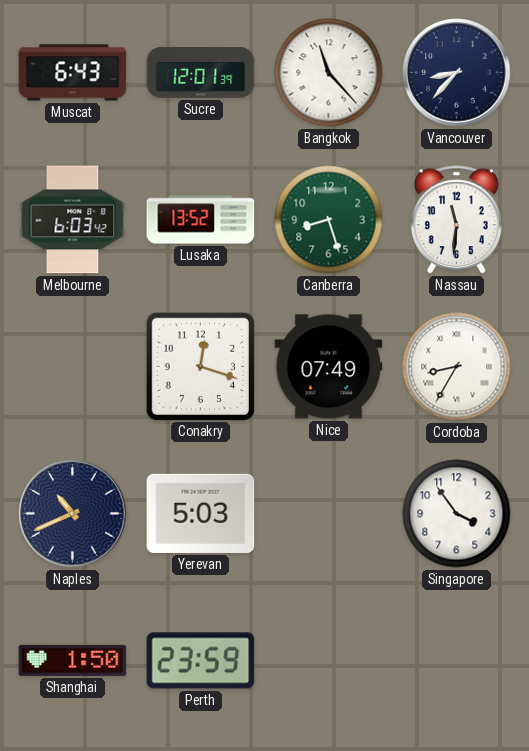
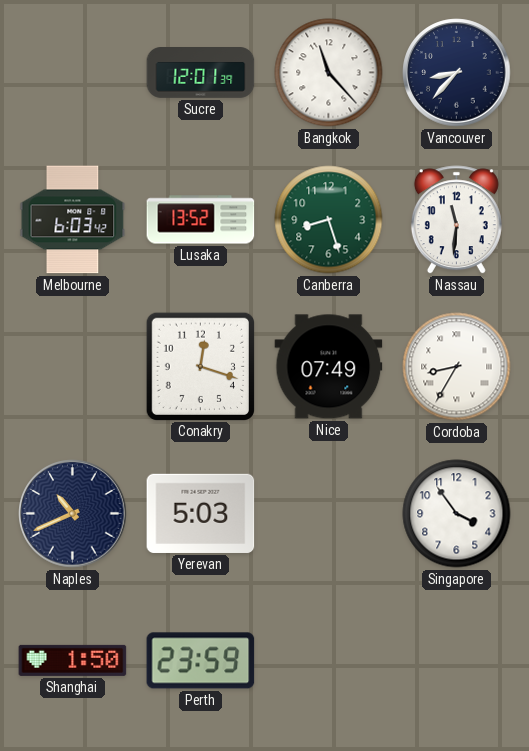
Muscat: 6:43 -> none
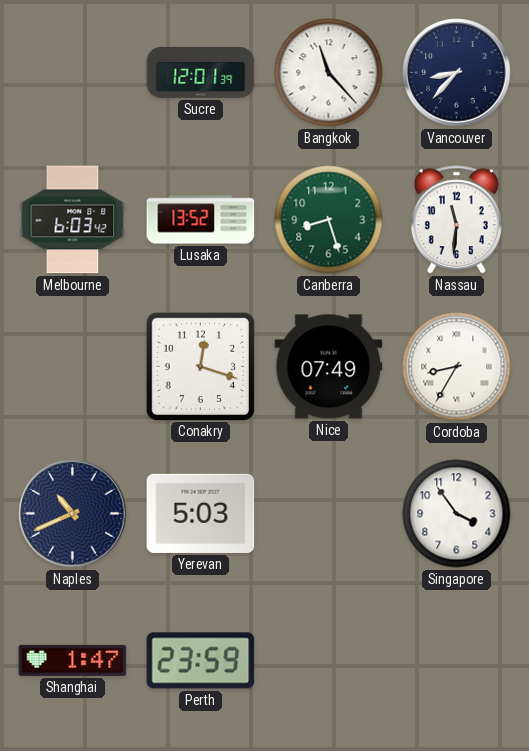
Shanghai: 1:50 -> 1:47
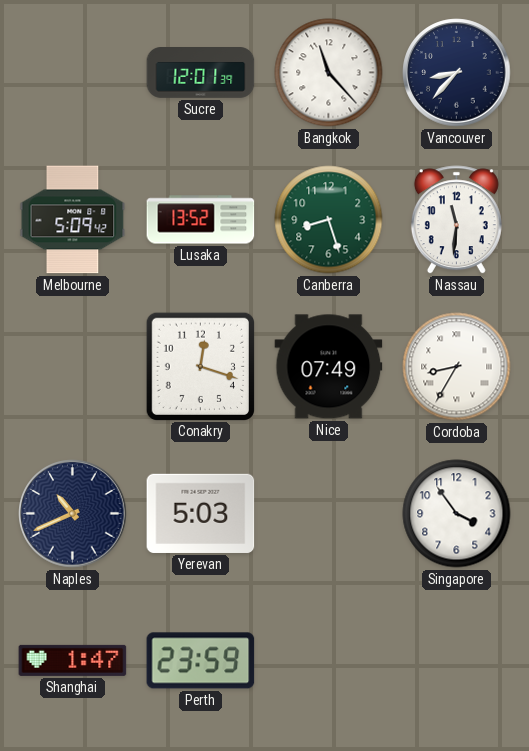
Melbourne: 6:03 -> 5:09
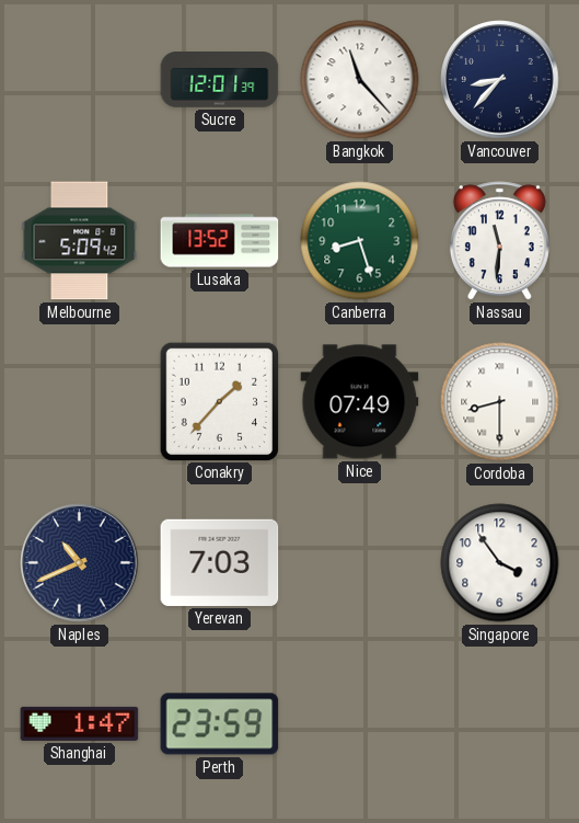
Conakry: 12:18 -> 1:37
Cordoba: 8:35 -> 8:30
Yerevan: 5:03 -> 7:03
